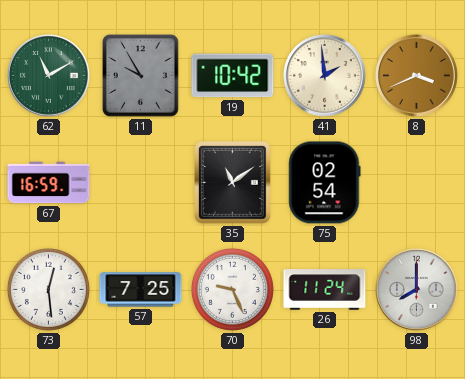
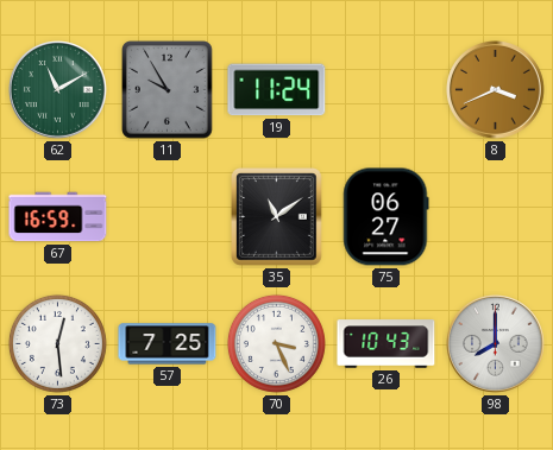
19: 10:42 -> 11:24
41: 1:59 -> none
75: 02:54 -> 06:27
70: 9:26 -> 3:26
26: 11:24 -> 10:43
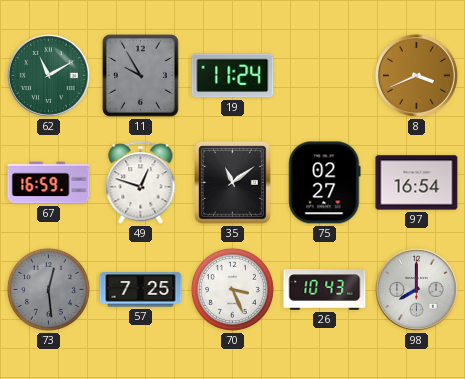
49: none -> 12:48
75: 06:27 -> 02:27
97: none -> 16:54
73 dial: white -> grey
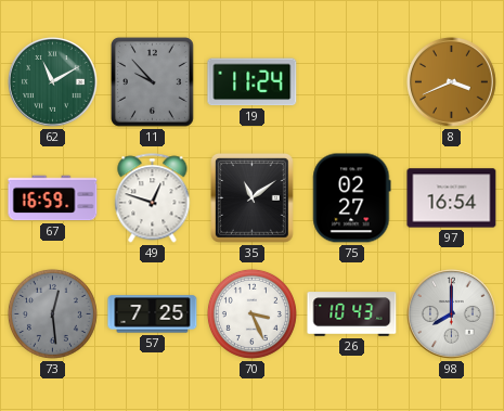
11: 9:55 -> 9:53
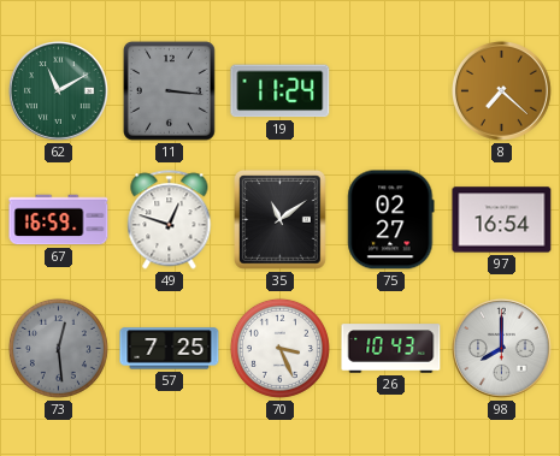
11: 9:53 -> 3:16
8: 3:41 -> 7:22
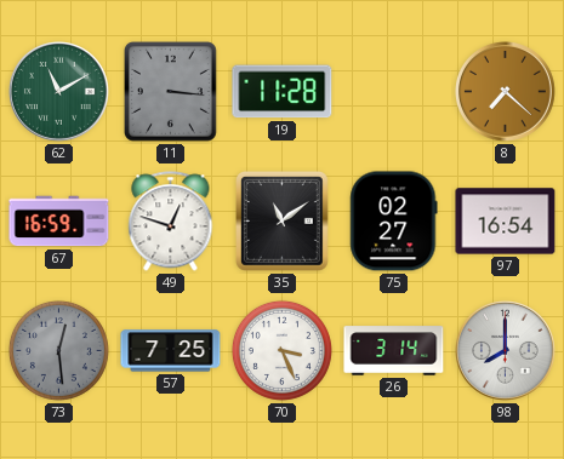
19: 11:24 -> 11:28
26: 10:43 -> 3:14
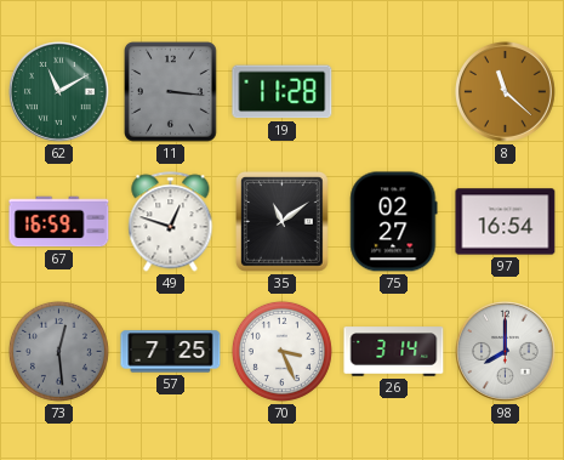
8: 7:22 -> 11:22
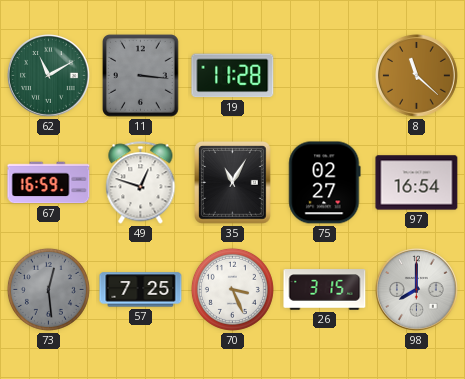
35: 11:09 -> 11:05
26: 3:14 -> 3:15
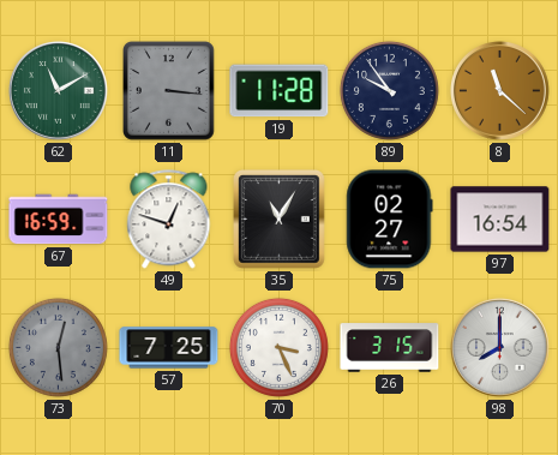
89: none -> 9:54
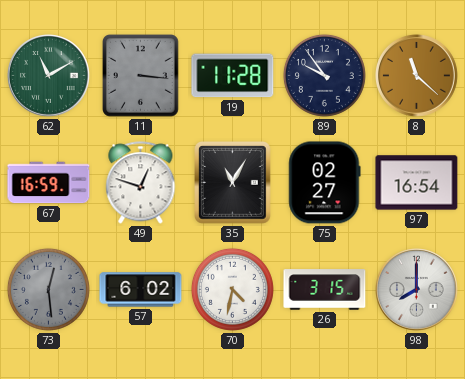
57: 7:25 -> 6:02
70: 3:26 -> 4:32
